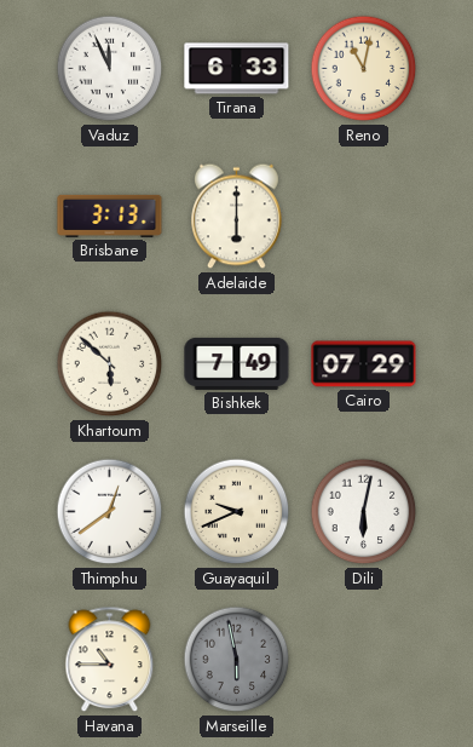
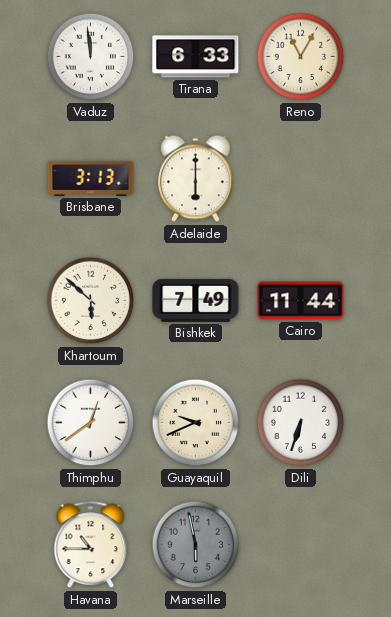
Vaduz: 11:56 -> 11:59
Reno: 11:02 -> 11:05
Cairo: 07:29 -> 11:44
Dili: 6:02 -> 6:33
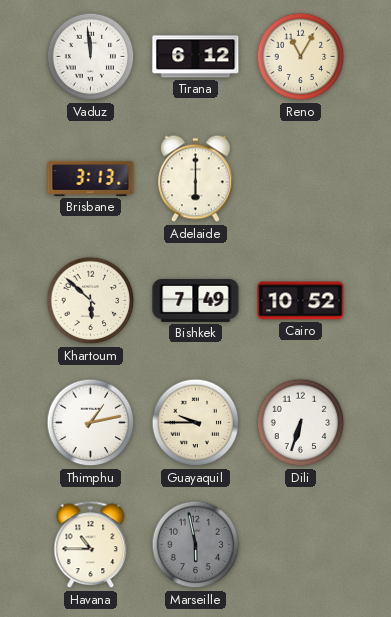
Tirana: 6:33 -> 6:12
Cairo: 11:44 -> 10:52
Thimphu: 12:39 -> 1:13
Guayaquil: 9:41 -> 9:45
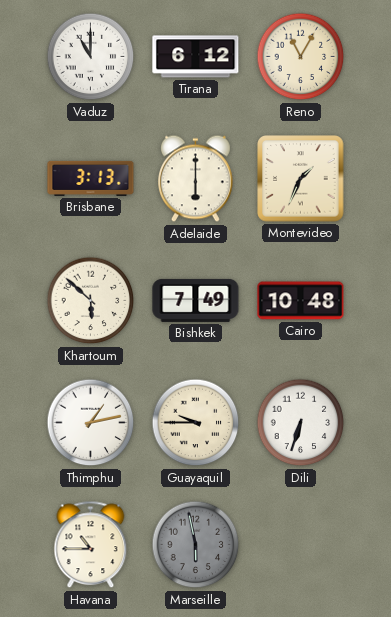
Vaduz: 11:59 -> 11:00
Montevideo: none -> 1:34
Cairo: 10:52 -> 10:48
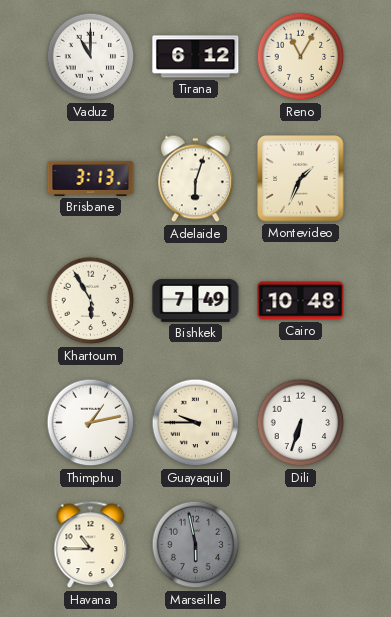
Adelaide: 6:00 -> 6:03
Khartoum: 5:52 -> 5:55
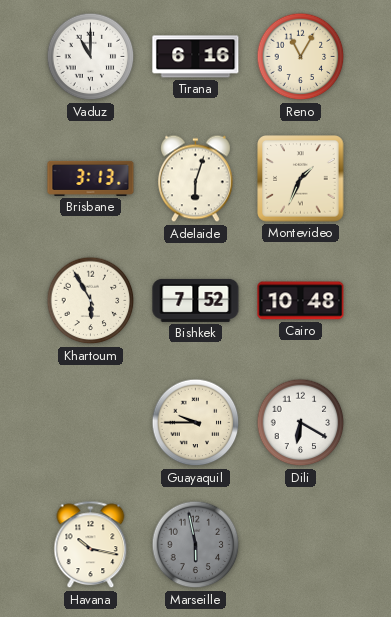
Tirana: 6:12 -> 6:16
Bishkek: 7:49 -> 7:52
Thimphu: 1:13 -> none
Dili: 6:33 -> 6:20
Havana: 10:45 -> 10:17
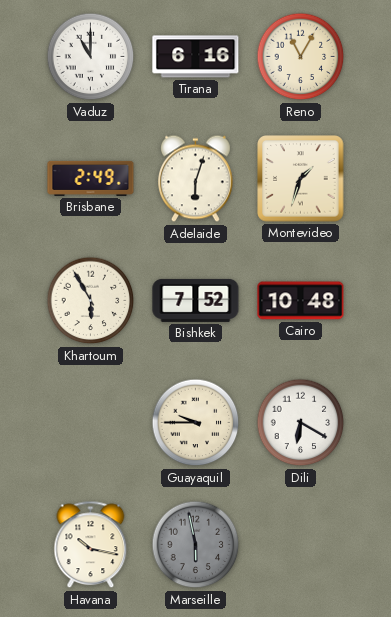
Brisbane: 3:13 -> 2:49
Montevideo: 1:34 -> 1:33
